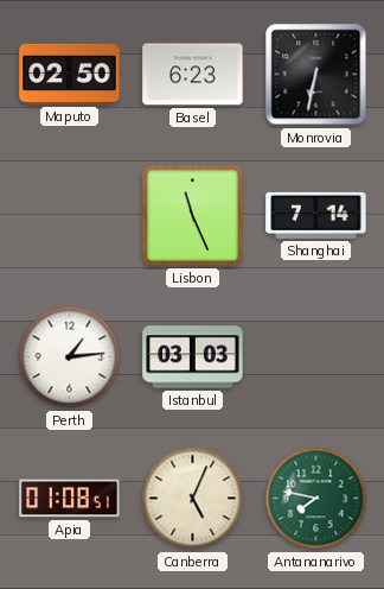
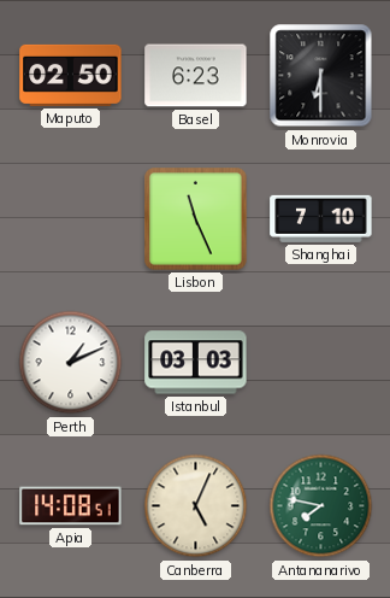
Monrovia: 6:32 -> 6:30
Shanghai: 7:14 -> 7:10
Perth: 1:14 -> 1:11
Apia: 01:08 -> 14:08
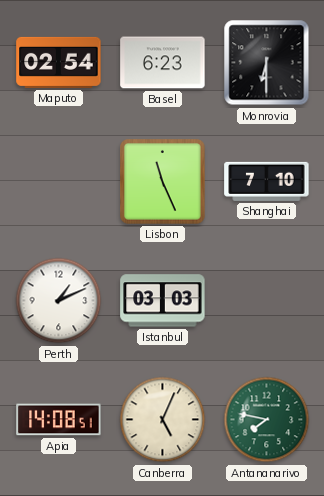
Maputo: 02:50 -> 02:54
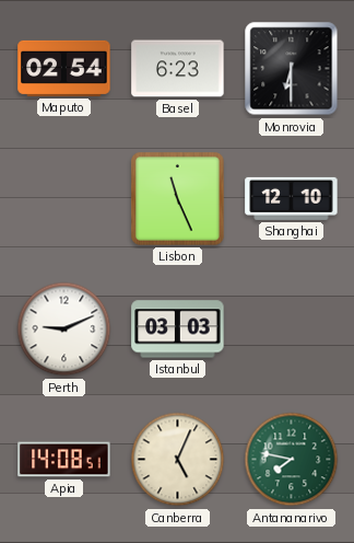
Shanghai: 7:10 -> 12:10
Perth: 1:11 -> 9:11
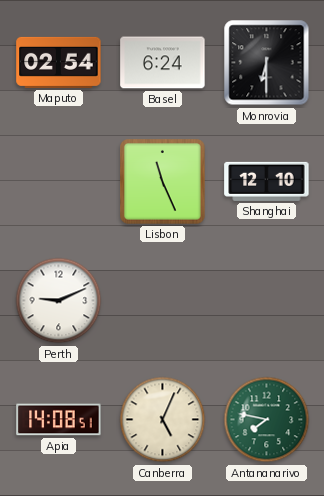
Basel: 6:23 -> 6:24
Istanbul: 03:03 -> none
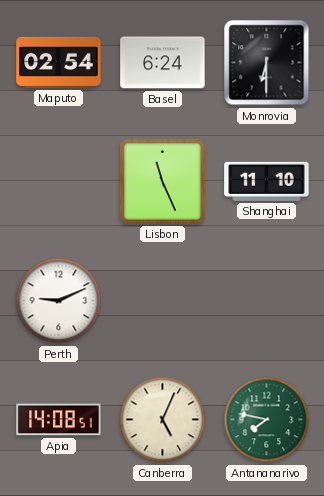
Shanghai: 12:10 -> 11:10
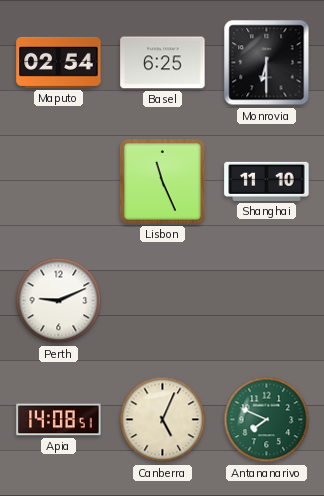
Basel: 6:24 -> 6:25
Antananarivo: 7:47 -> 7:49
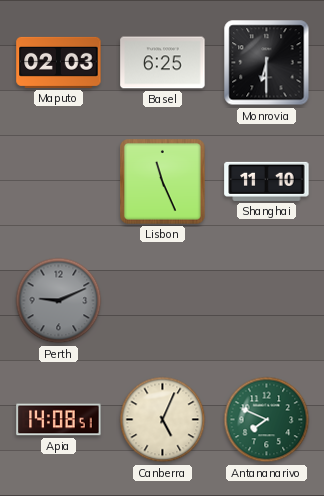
Maputo: 02:54 -> 02:03
Perth dial: white -> grey
